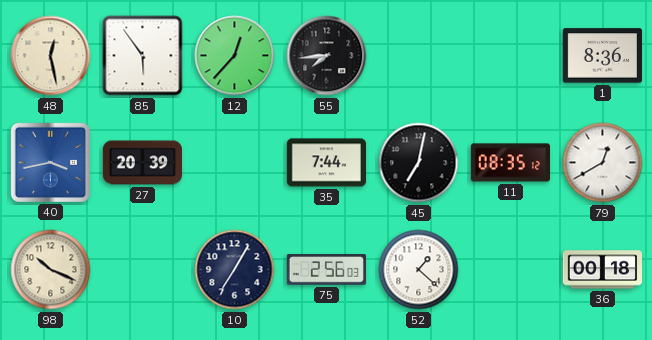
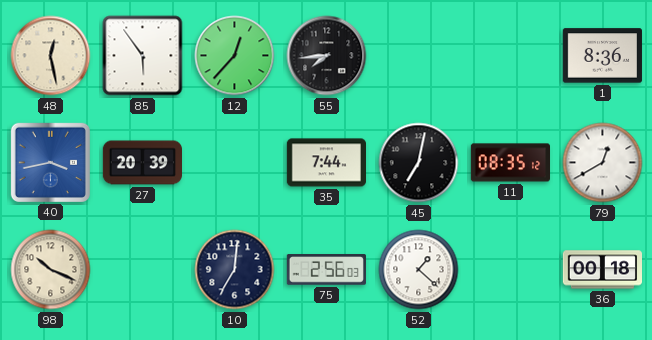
10: 7:05 -> 7:01
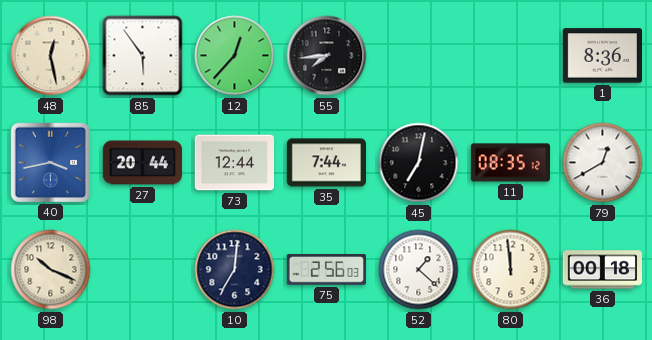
27: 20:39 -> 20:44
73: none -> 12:44
80: none -> 11:59
